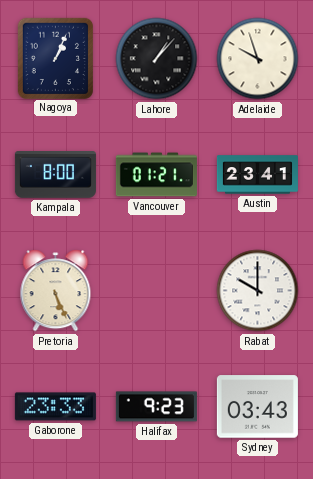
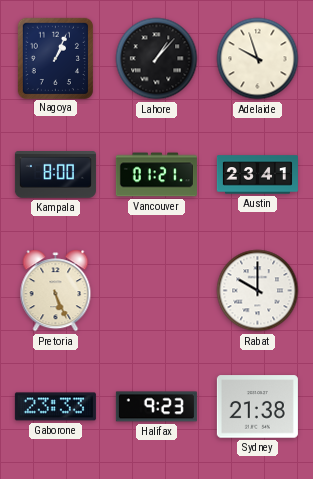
Sydney: 03:43 -> 21:38
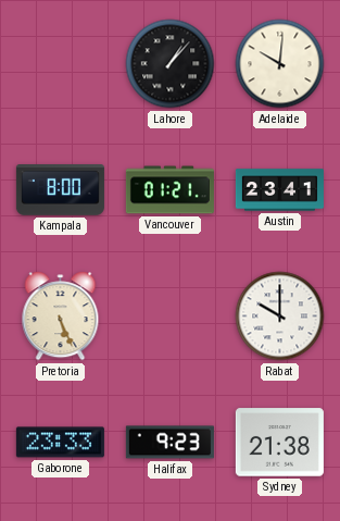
Nagoya: 1:04 -> none
Adelaide: 9:57 -> 10:01
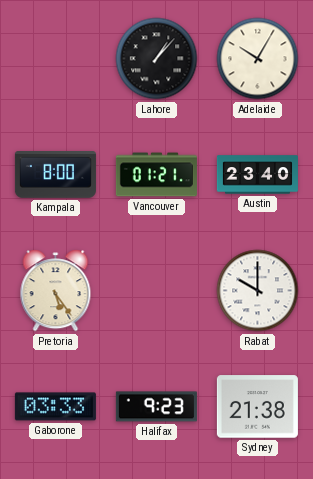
Adelaide: 10:01 -> 10:05
Austin: 23:41 -> 23:40
Pretoria: 5:26 -> 5:24
Gaborone: 23:33 -> 03:33
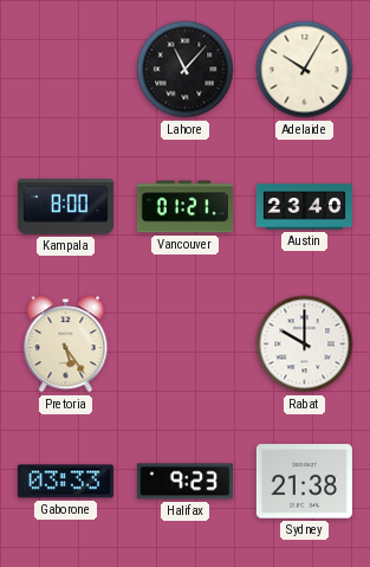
Lahore: 1:07 -> 11:07
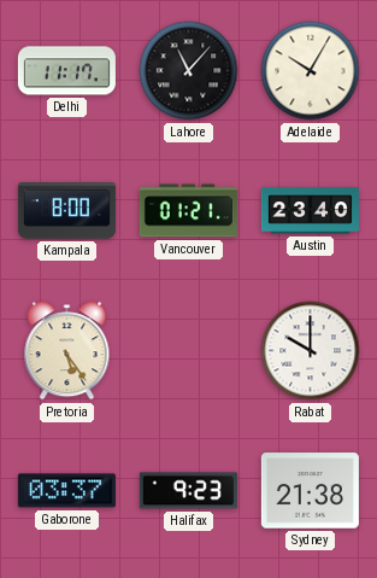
Delhi: none -> 11:17
Gaborone: 03:33 -> 03:37
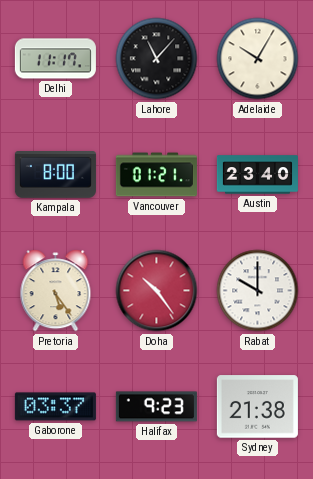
Doha: none -> 10:24
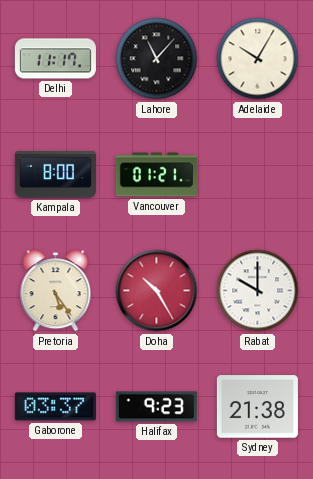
Austin: 23:40 -> none
Doha: 10:24 -> 10:25
